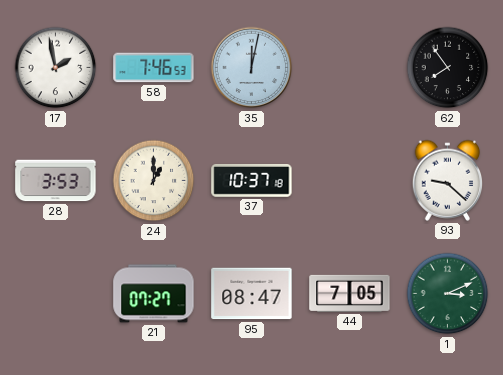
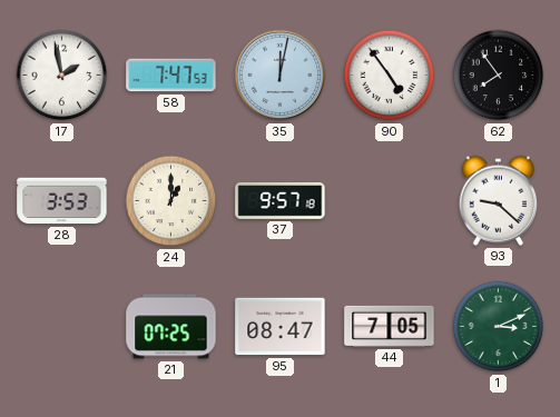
58: 7:46 -> 7:47
90: none -> 4:54
37: 10:37 -> 9:57
21: 07:27 -> 07:25
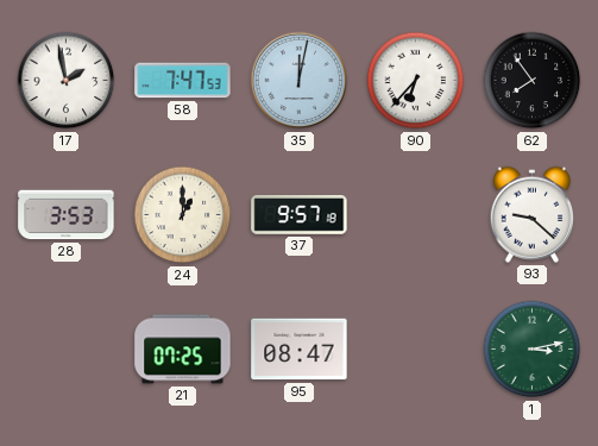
90: 4:54 -> 6:37
44: 7:05 -> none
1: 3:11 -> 3:13
